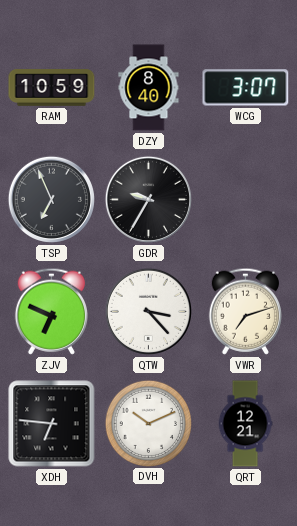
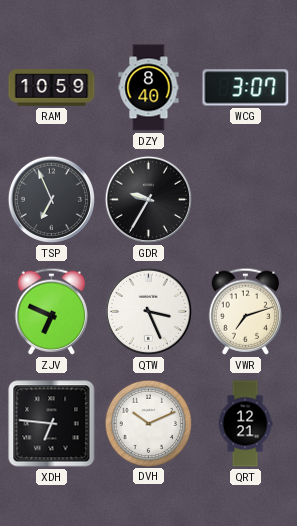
QTW: 3:23 -> 3:26
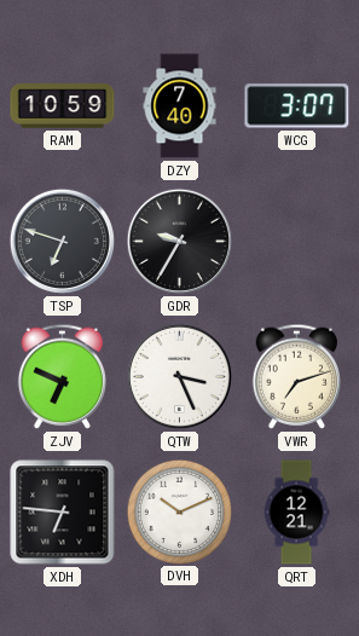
DZY: 8:40 -> 7:40
TSP: 6:56 -> 6:48
